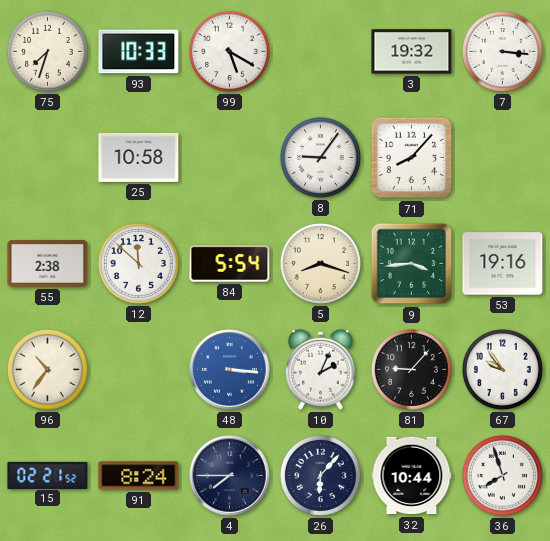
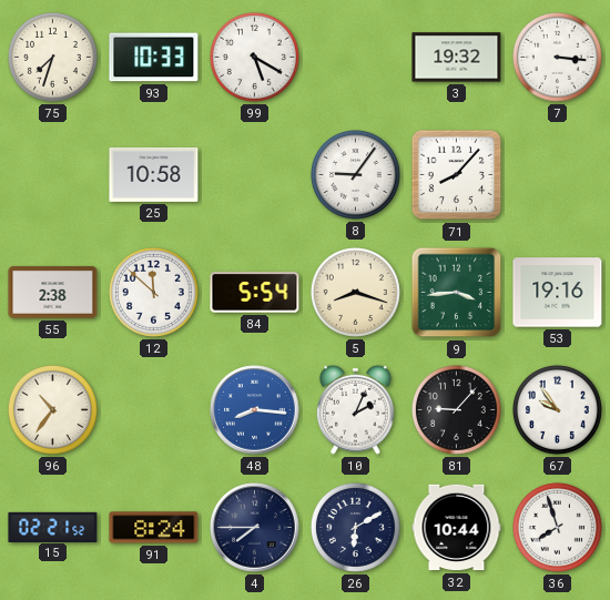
48: 3:16 -> 8:16
26: 6:07 -> 6:10
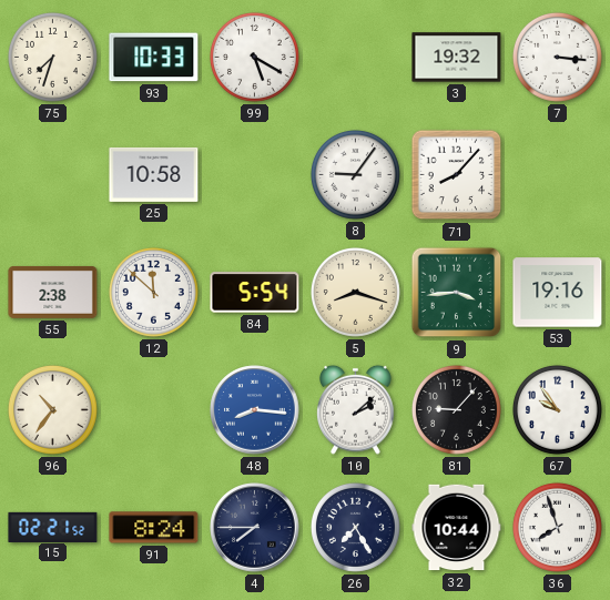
10: 2:04 -> 2:08
26: 6:10 -> 7:25
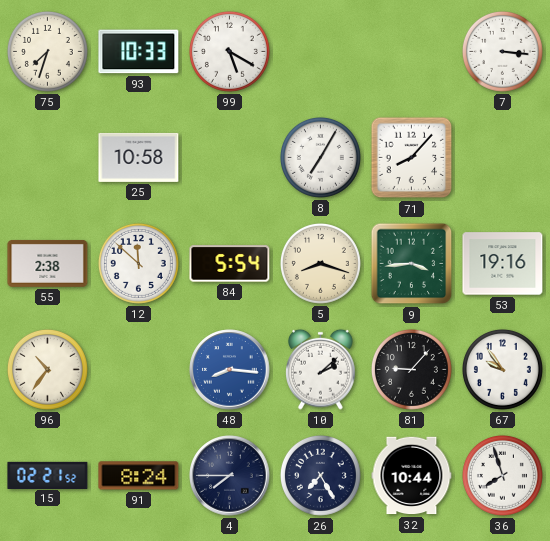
3: 19:32 -> none
8: 9:06 -> 7:05
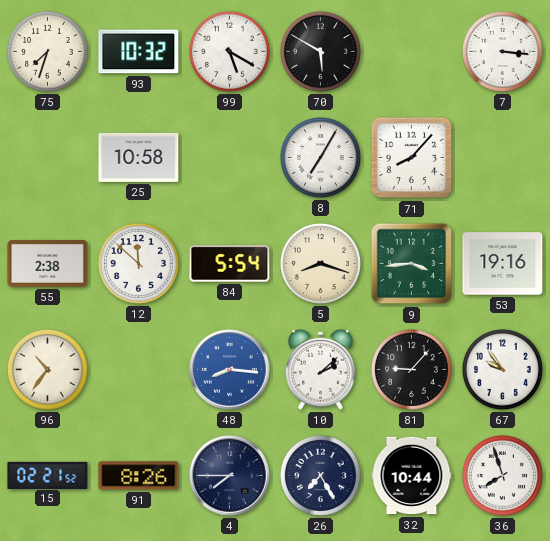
93: 10:33 -> 10:32
70: none -> 5:50
91: 8:24 -> 8:26
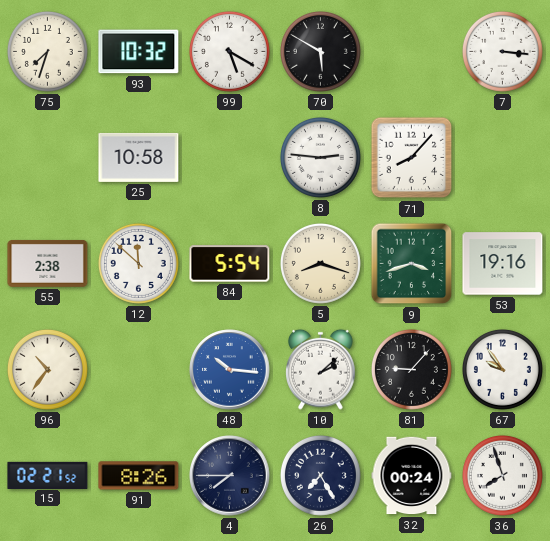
8: 7:05 -> 2:46
9: 3:44 -> 3:42
48: 8:16 -> 10:16
32: 10:44 -> 00:24
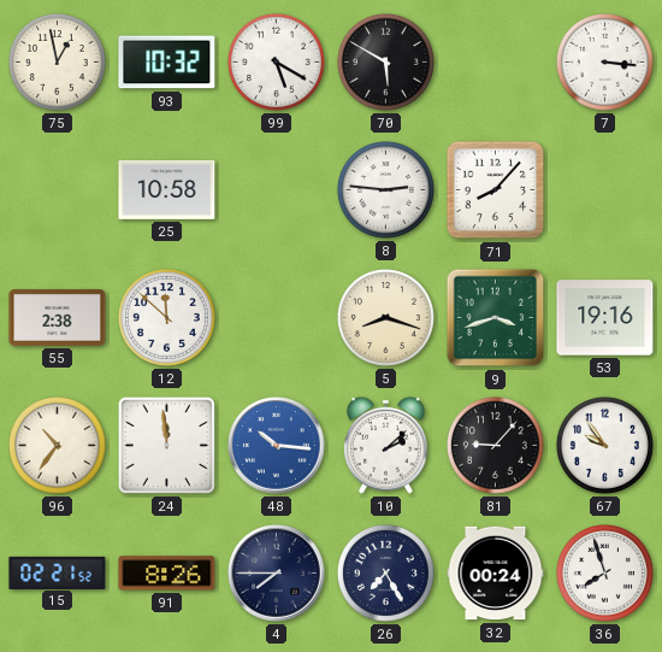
75: 7:33 -> 12:58
84: 5:54 -> none
24: none -> 11:59
